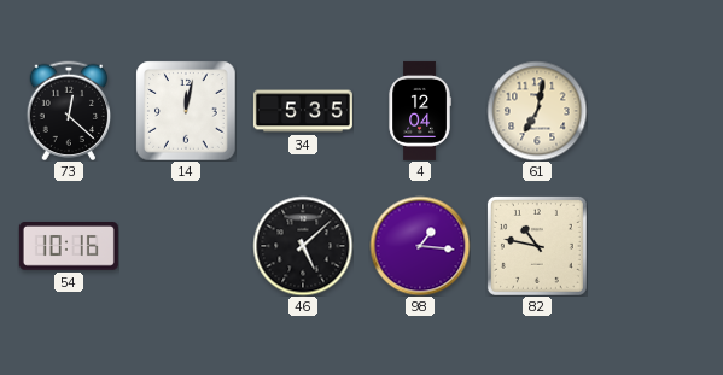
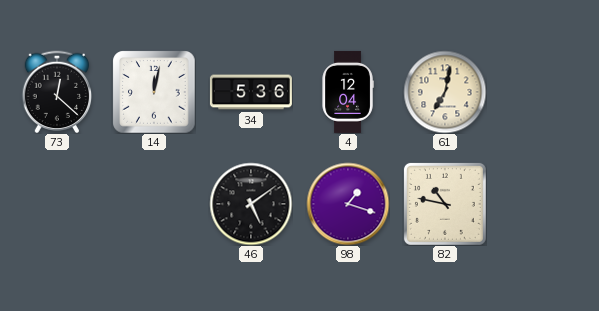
34: 5:35 -> 5:36
54: 10:16 -> none
46: 5:08 -> 5:09
98: 1:16 -> 1:18
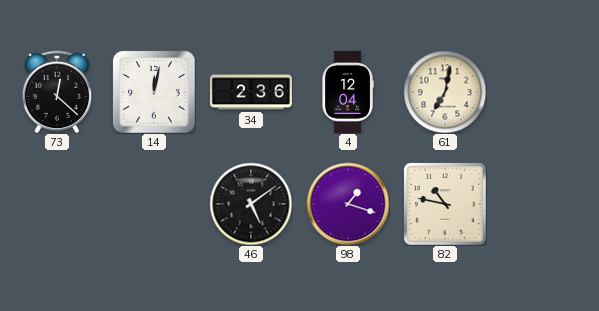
34: 5:36 -> 2:36
